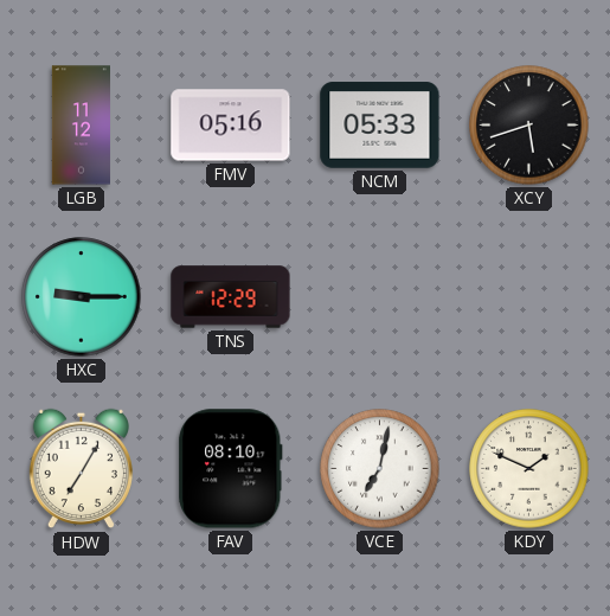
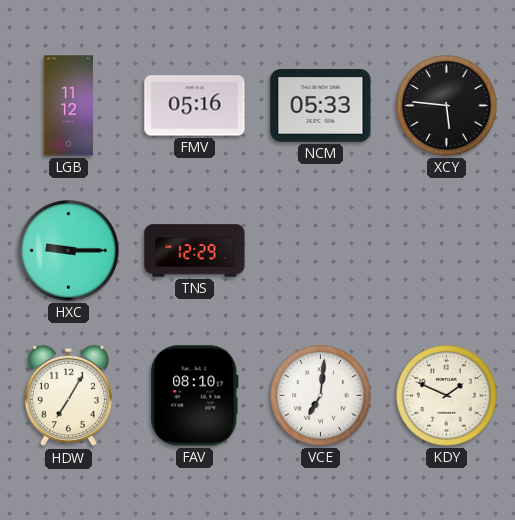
XCY: 5:42 -> 5:46
VCE: 7:02 -> 7:01
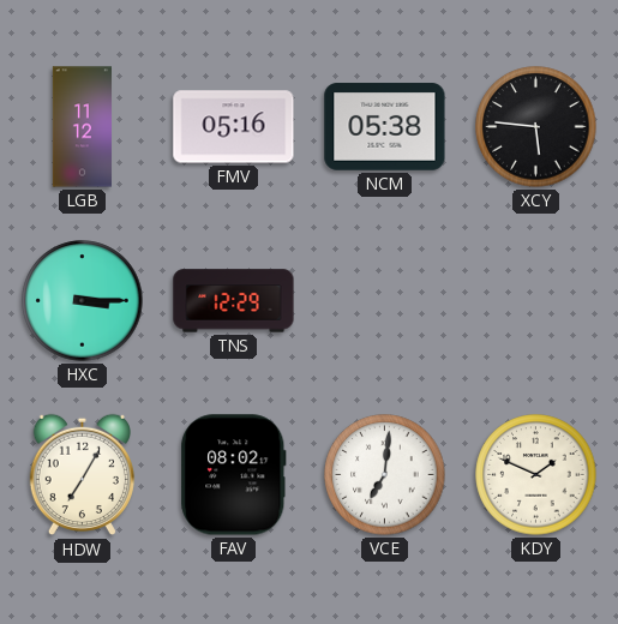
NCM: 05:33 -> 05:38
HXC: 9:15 -> 3:15
FAV: 08:10 -> 08:02
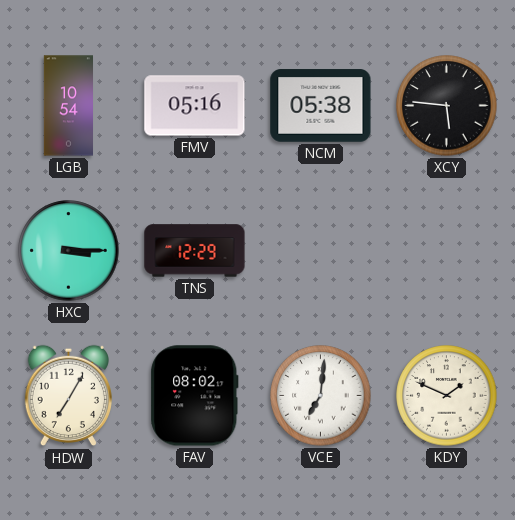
LGB: 11:12 -> 10:54
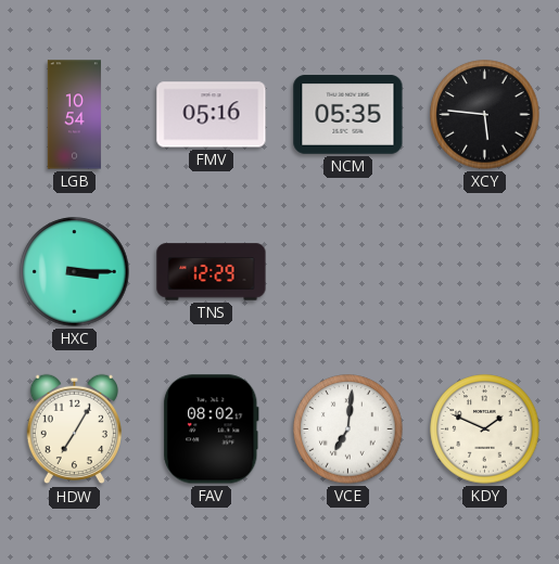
NCM: 05:38 -> 05:35
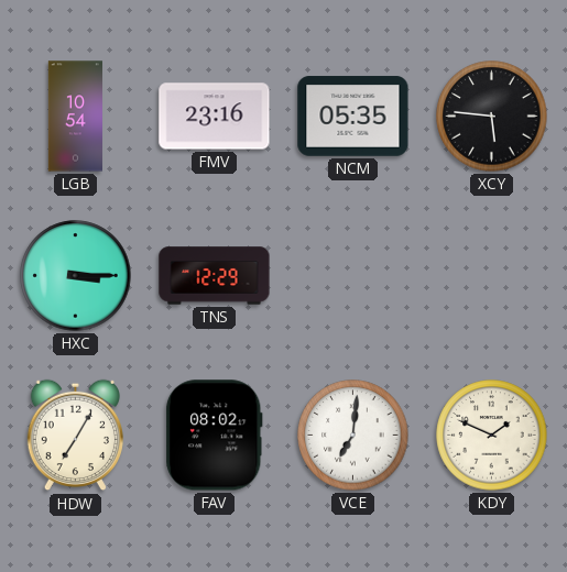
FMV: 05:16 -> 23:16
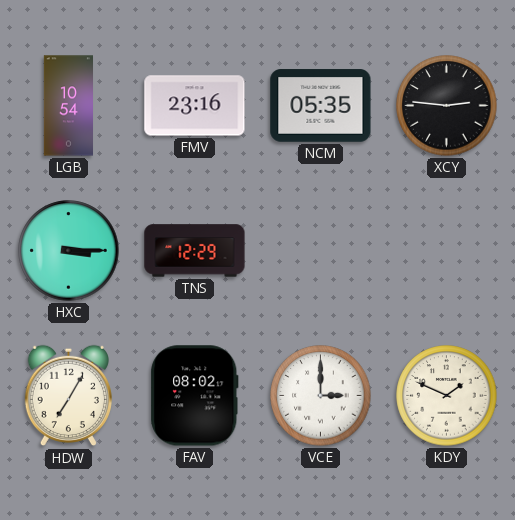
XCY: 5:46 -> 2:46
VCE: 7:01 -> 3:00
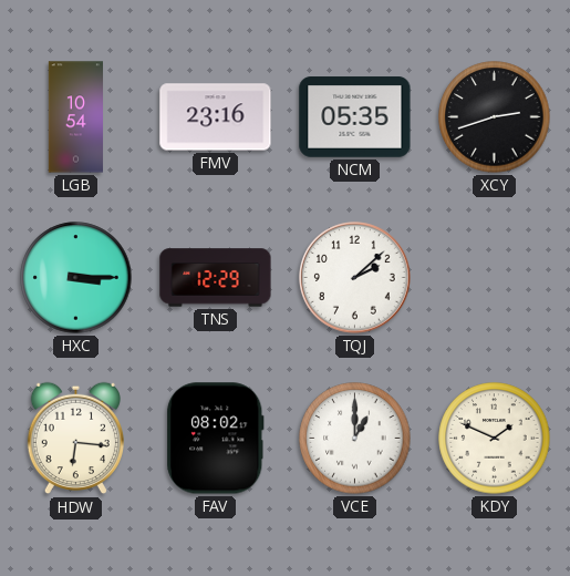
XCY: 2:46 -> 2:42
TQJ: none -> 2:08
HDW: 7:05 -> 6:16
VCE: 3:00 -> 1:00
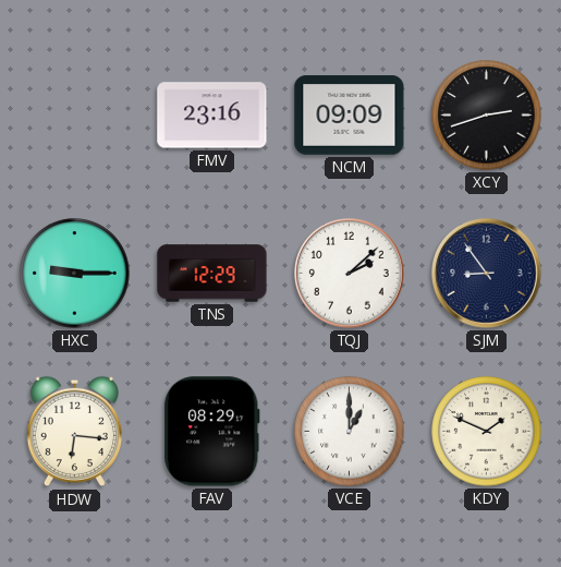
LGB: 10:54 -> none
NCM: 05:35 -> 09:09
HXC: 3:15 -> 9:15
SJM: none -> 8:54
FAV: 08:02 -> 08:29
